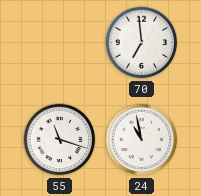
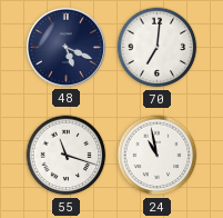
48: none -> 5:19
70: 6:59 -> 7:01
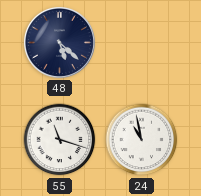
48: 5:19 -> 5:22
70: 7:01 -> none
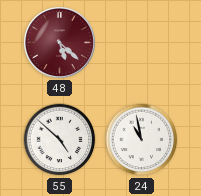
48 dial: navy -> burgundy
55: 11:18 -> 4:52
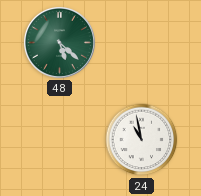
48 dial: burgundy -> green
55: 4:52 -> none
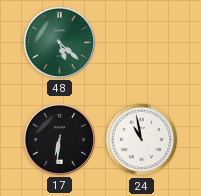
17: none -> 6:31
